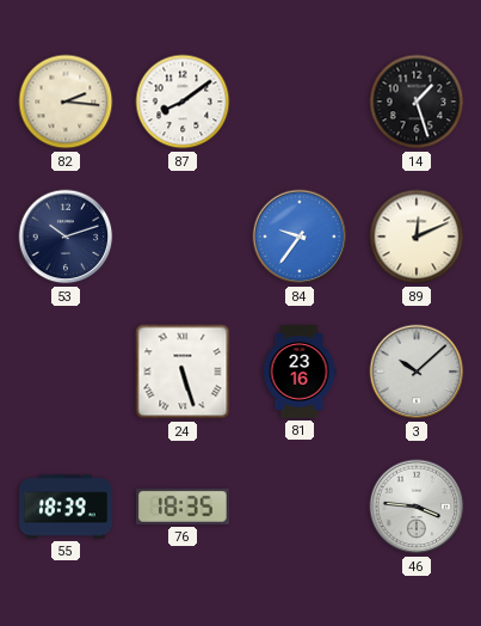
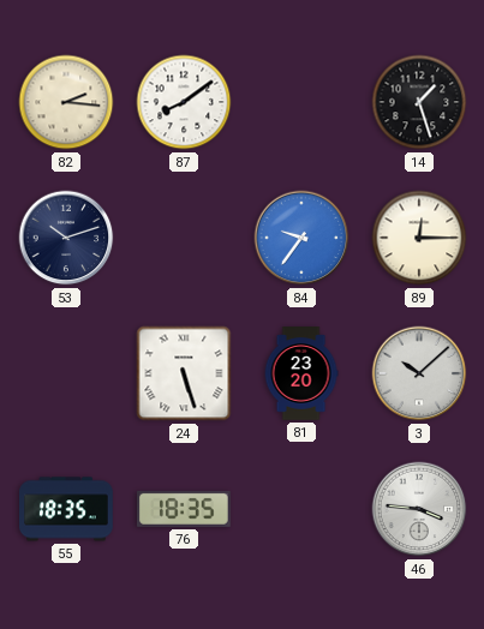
89: 12:11 -> 12:15
81: 23:16 -> 23:20
55: 18:39 -> 18:35
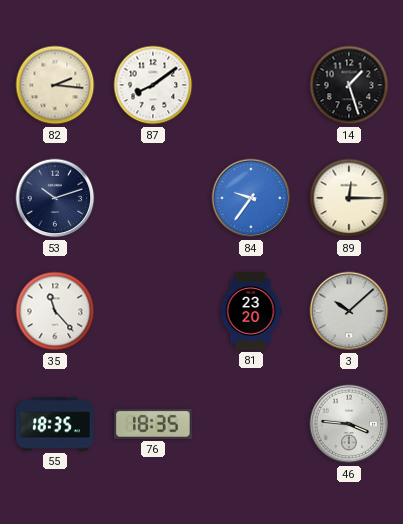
35: none -> 11:23
24: 5:27 -> none
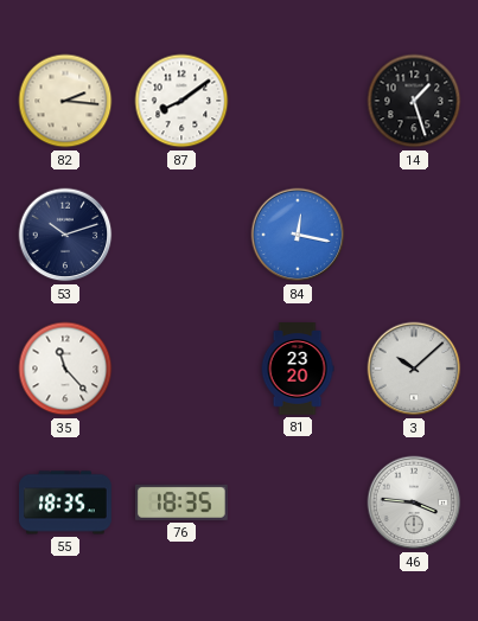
84: 9:36 -> 12:17
89: 12:15 -> none
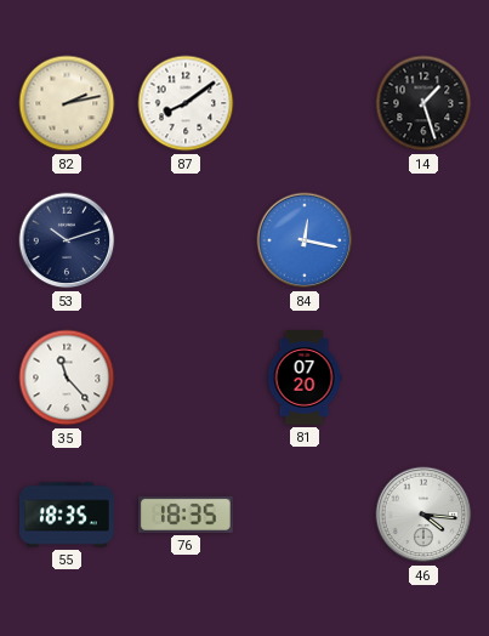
82: 2:16 -> 2:13
81: 23:20 -> 07:20
3: 10:08 -> none
46: 3:46 -> 4:16
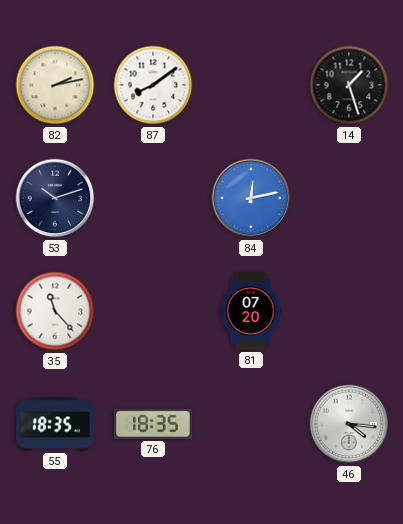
84: 12:17 -> 12:13
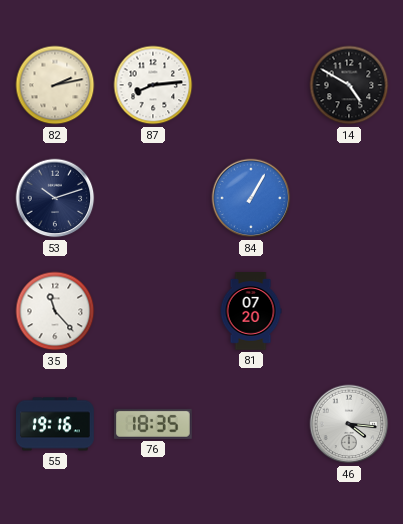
87: 8:09 -> 8:14
14: 1:27 -> 4:50
84: 12:13 -> 1:05
55: 18:35 -> 19:16
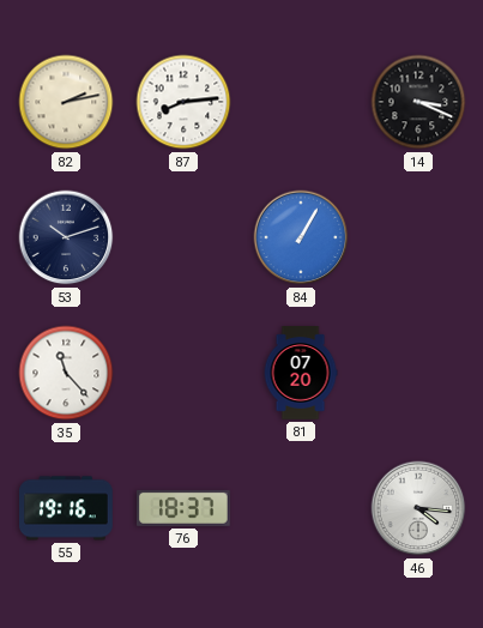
14: 4:50 -> 3:19
76: 18:35 -> 18:37
